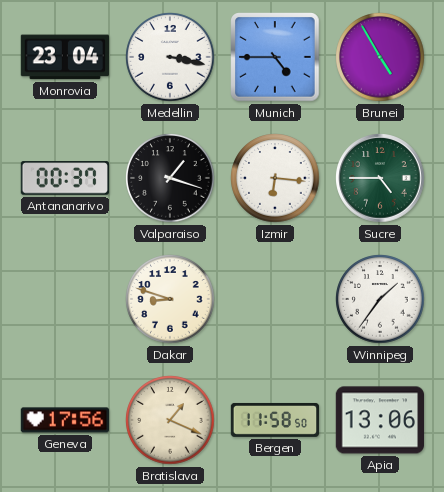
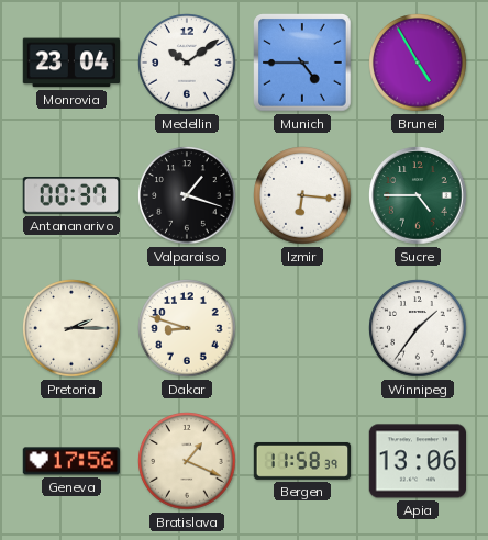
Medellin: 3:17 -> 10:09
Pretoria: none -> 2:15
Bergen: 11:58:50 -> 11:58:39
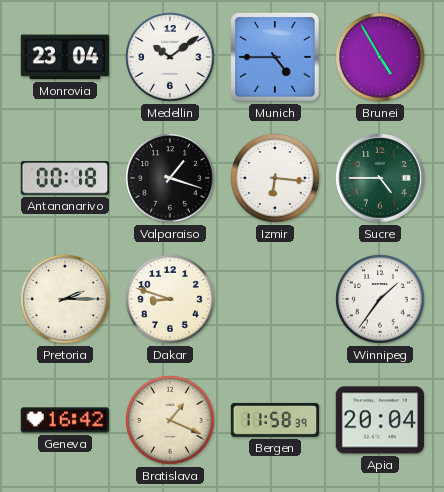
Antananarivo: 00:37 -> 00:18
Geneva: 17:56 -> 16:42
Apia: 13:06 -> 20:04
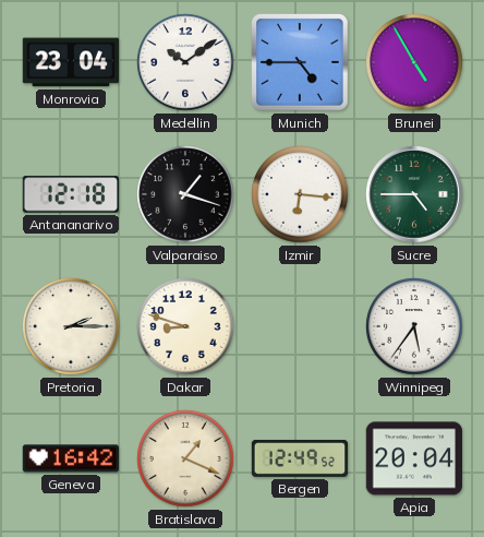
Antananarivo: 00:18 -> 12:18
Winnipeg: 1:36 -> 5:36
Bergen: 11:58 -> 12:49
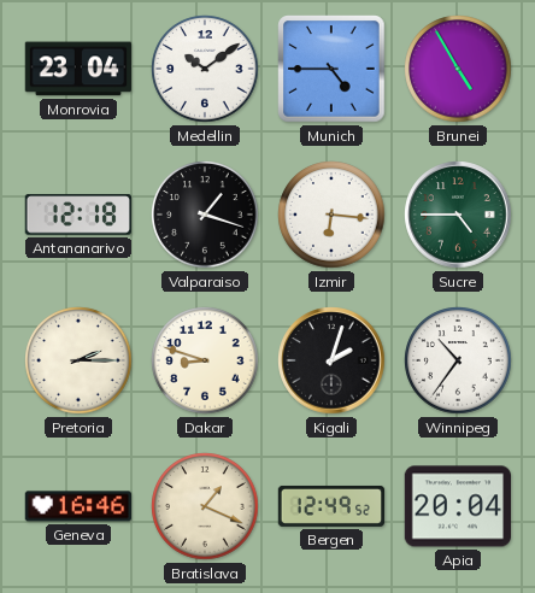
Kigali: none -> 2:03
Winnipeg: 5:36 -> 10:36
Geneva: 16:42 -> 16:46
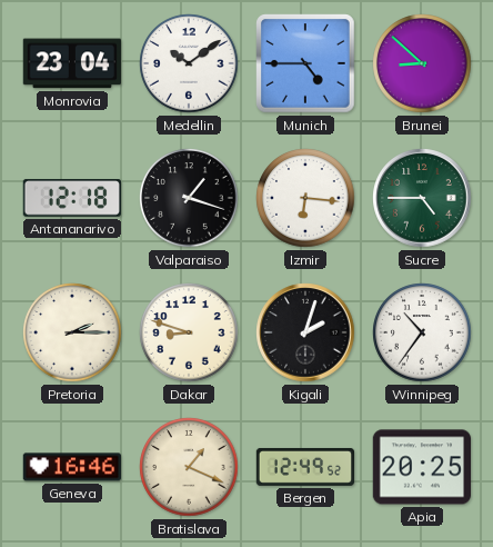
Brunei: 4:55 -> 8:52
Apia: 20:04 -> 20:25
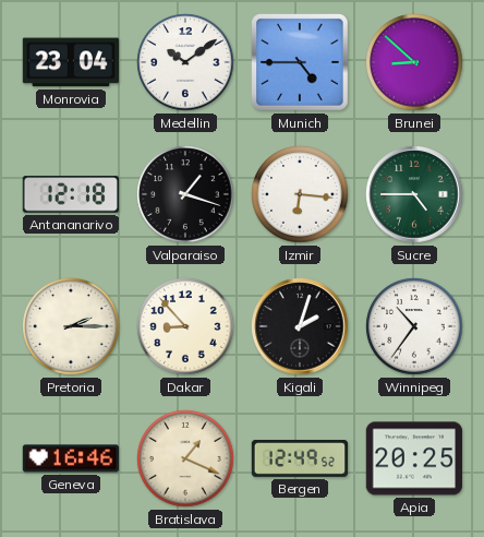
Dakar: 8:48 -> 8:53
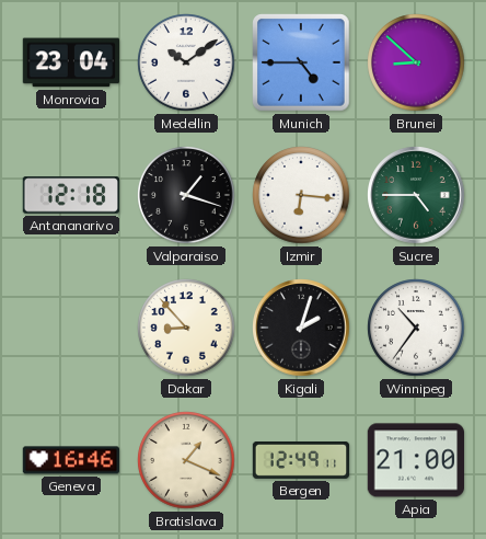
Pretoria: 2:15 -> none
Bergen: 12:49:52 -> 12:49:11
Apia: 20:25 -> 21:00
